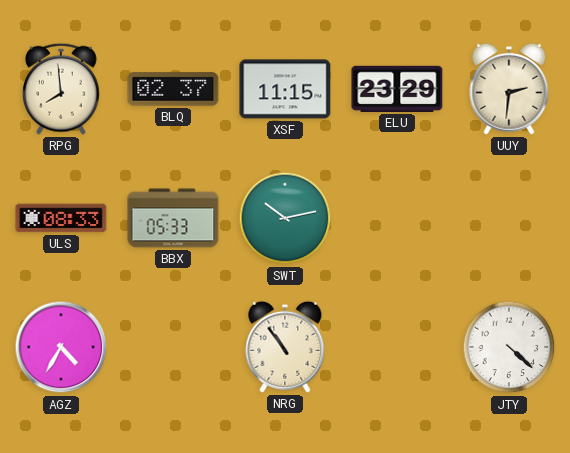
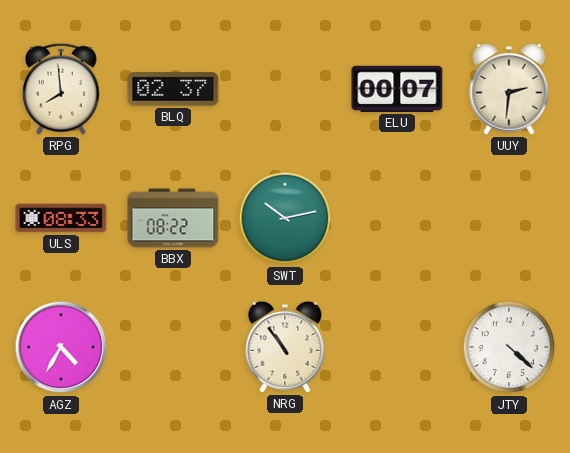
XSF: 11:15 -> none
ELU: 23:29 -> 00:07
BBX: 05:33 -> 08:22
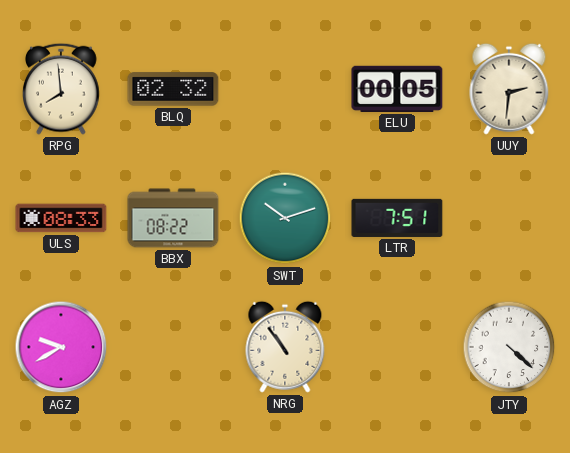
BLQ: 02:37 -> 02:32
ELU: 00:07 -> 00:05
SWT: 10:13 -> 10:12
LTR: none -> 7:51
AGZ: 4:35 -> 9:40
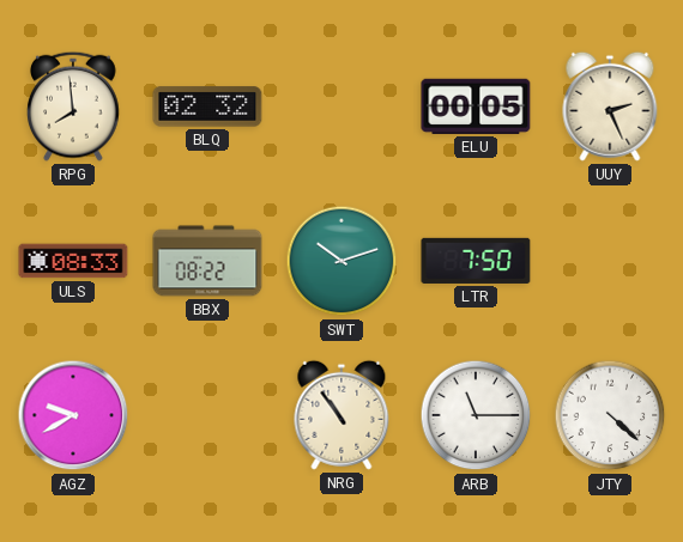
UUY: 2:31 -> 2:26
LTR: 7:51 -> 7:50
ARB: none -> 11:15
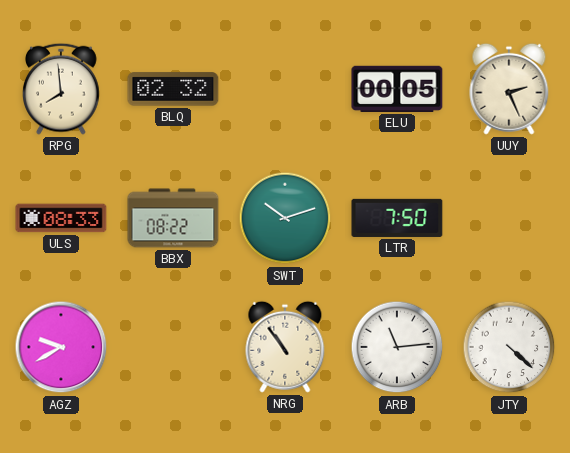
ARB: 11:15 -> 11:14
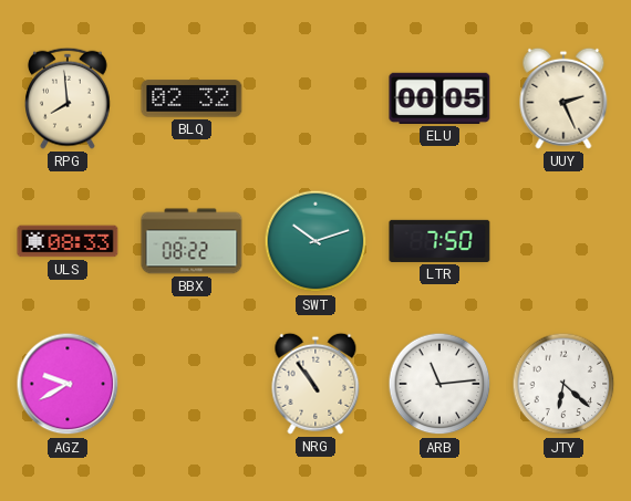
JTY: 4:22 -> 6:22
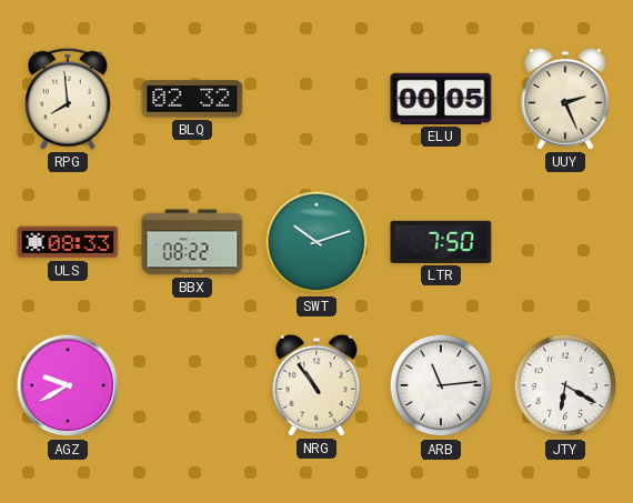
JTY: 6:22 -> 6:20
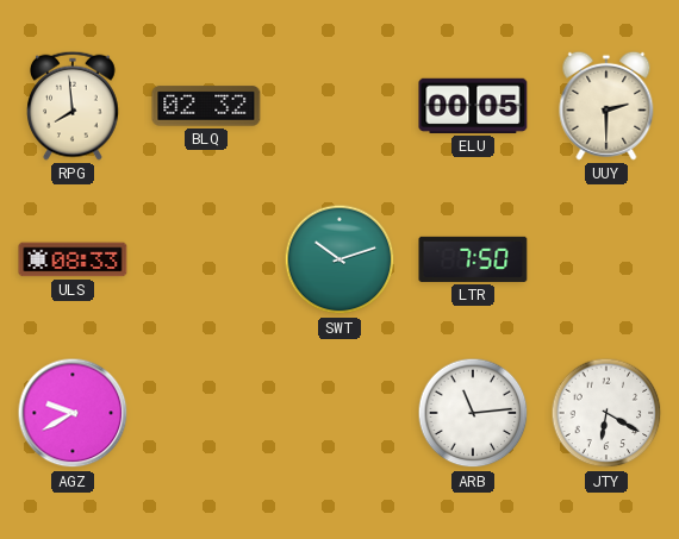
UUY: 2:26 -> 2:30
BBX: 08:22 -> none
NRG: 10:54 -> none
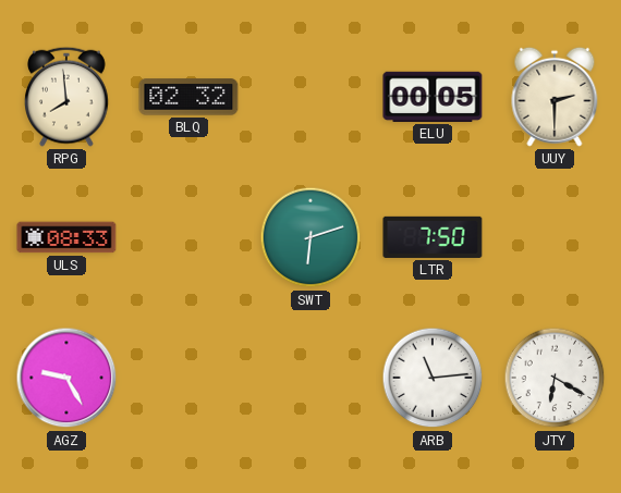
SWT: 10:12 -> 6:12
AGZ: 9:40 -> 9:25
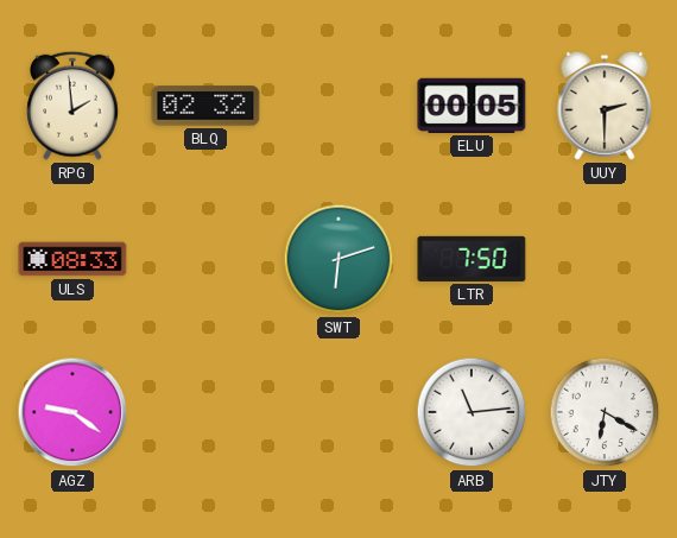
RPG: 7:59 -> 1:59
AGZ: 9:25 -> 9:21
